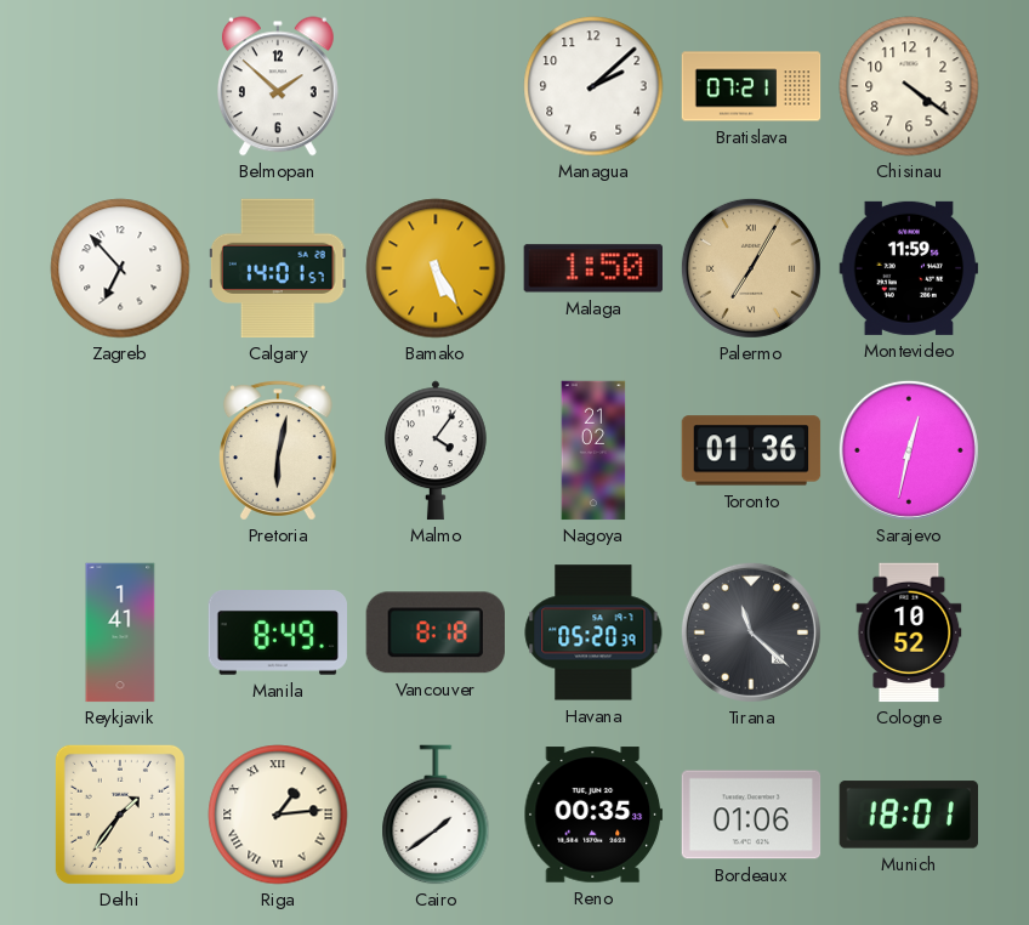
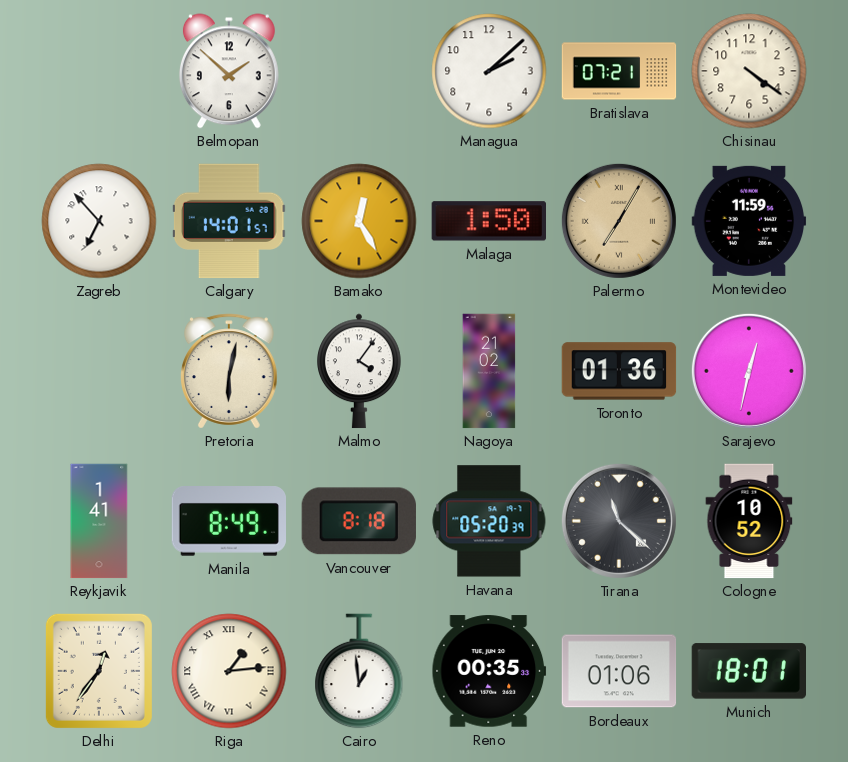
Bamako: 5:25 -> 12:25
Delhi: 1:36 -> 12:36
Cairo: 1:39 -> 12:59
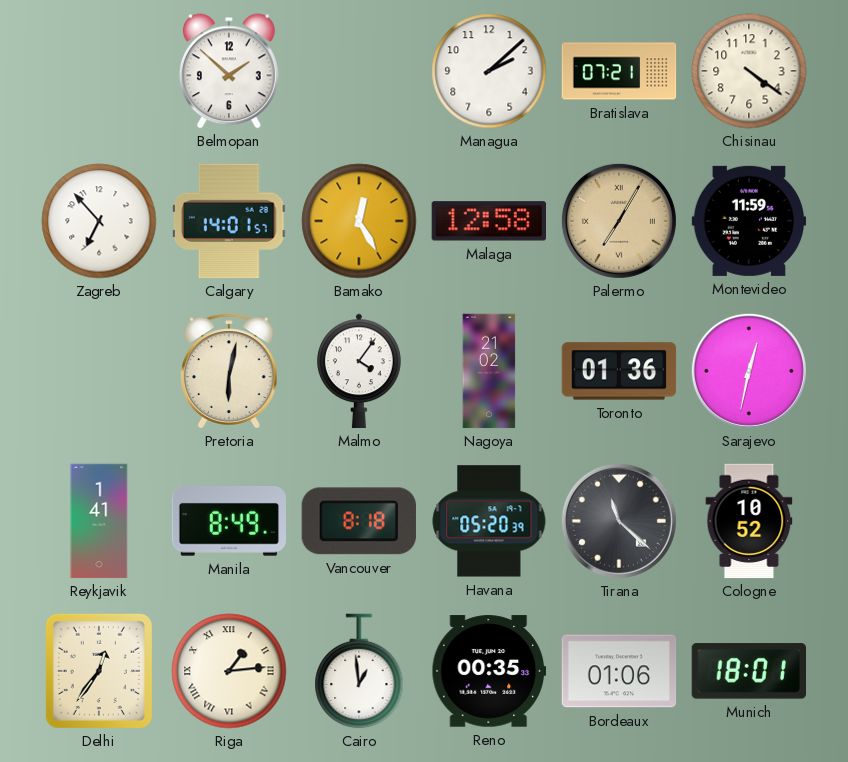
Malaga: 1:50 -> 12:58
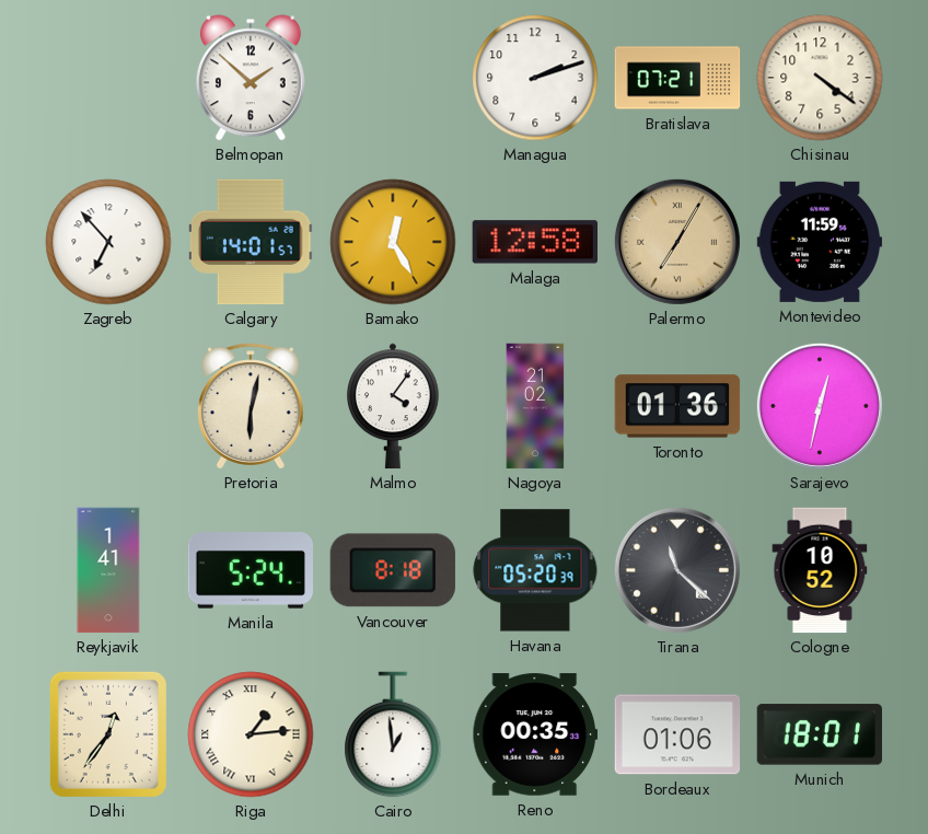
Managua: 2:08 -> 2:12
Manila: 8:49 -> 5:24
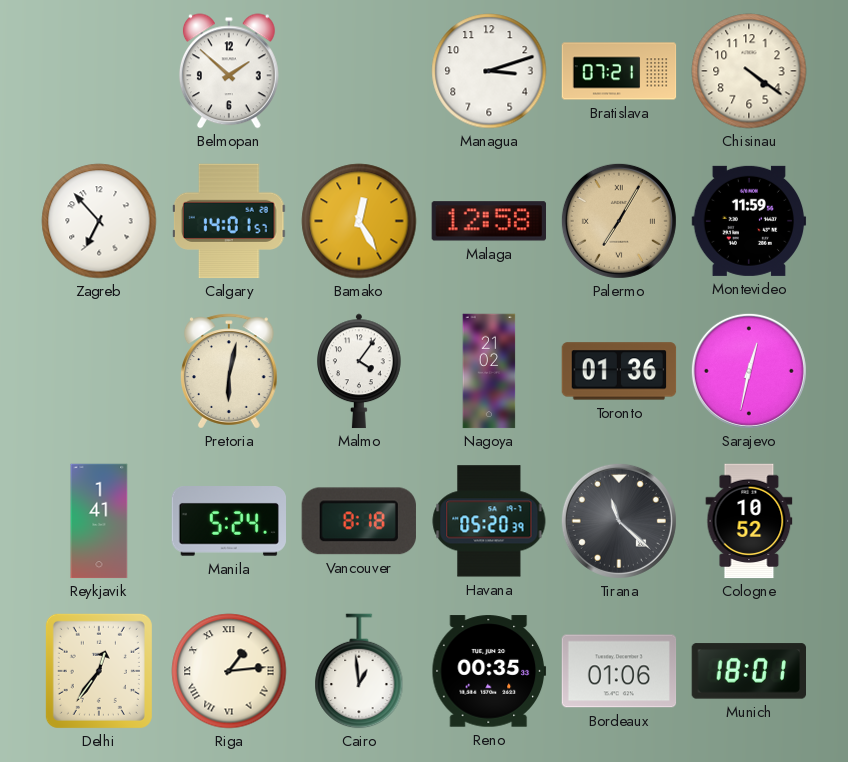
Managua: 2:12 -> 3:12
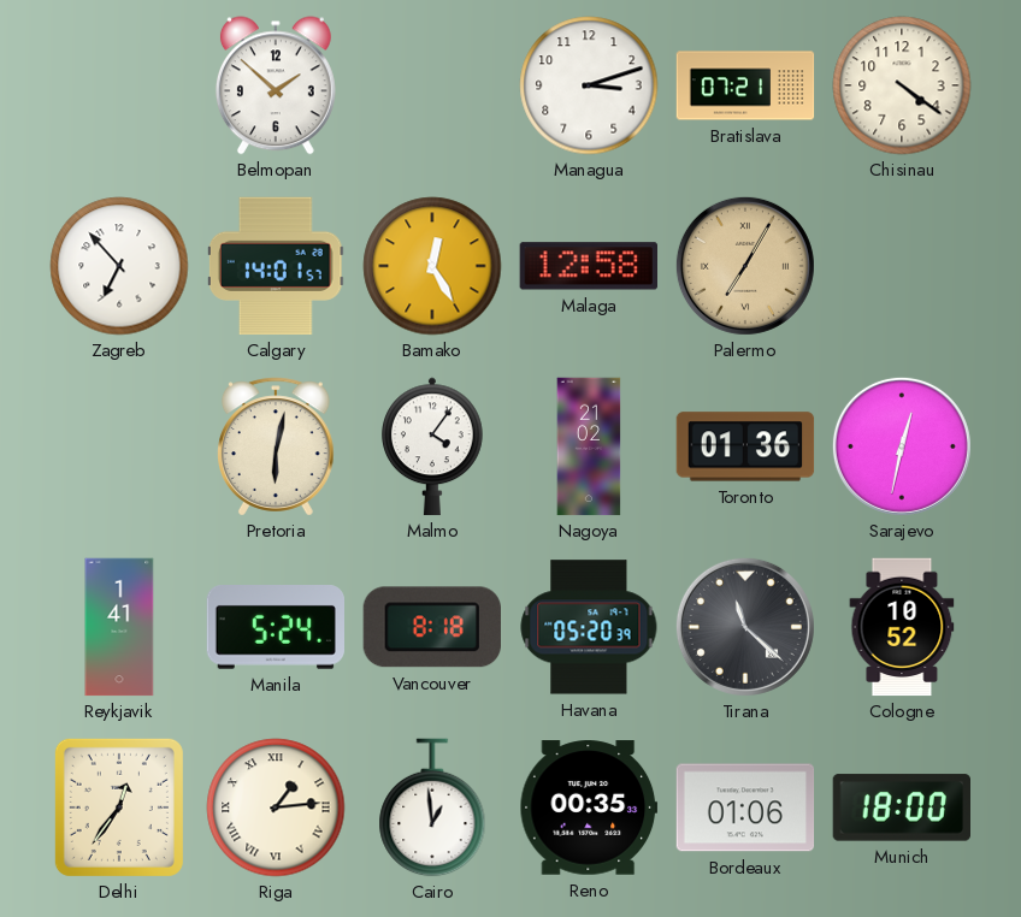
Montevideo: 11:59 -> none
Munich: 18:01 -> 18:00
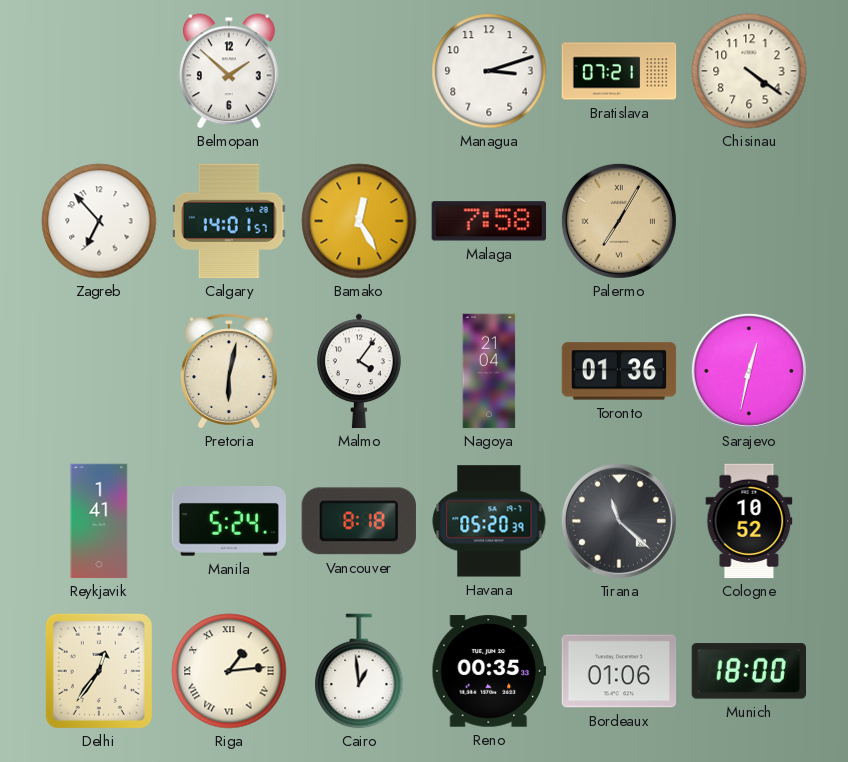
Malaga: 12:58 -> 7:58
Nagoya: 21:02 -> 21:04
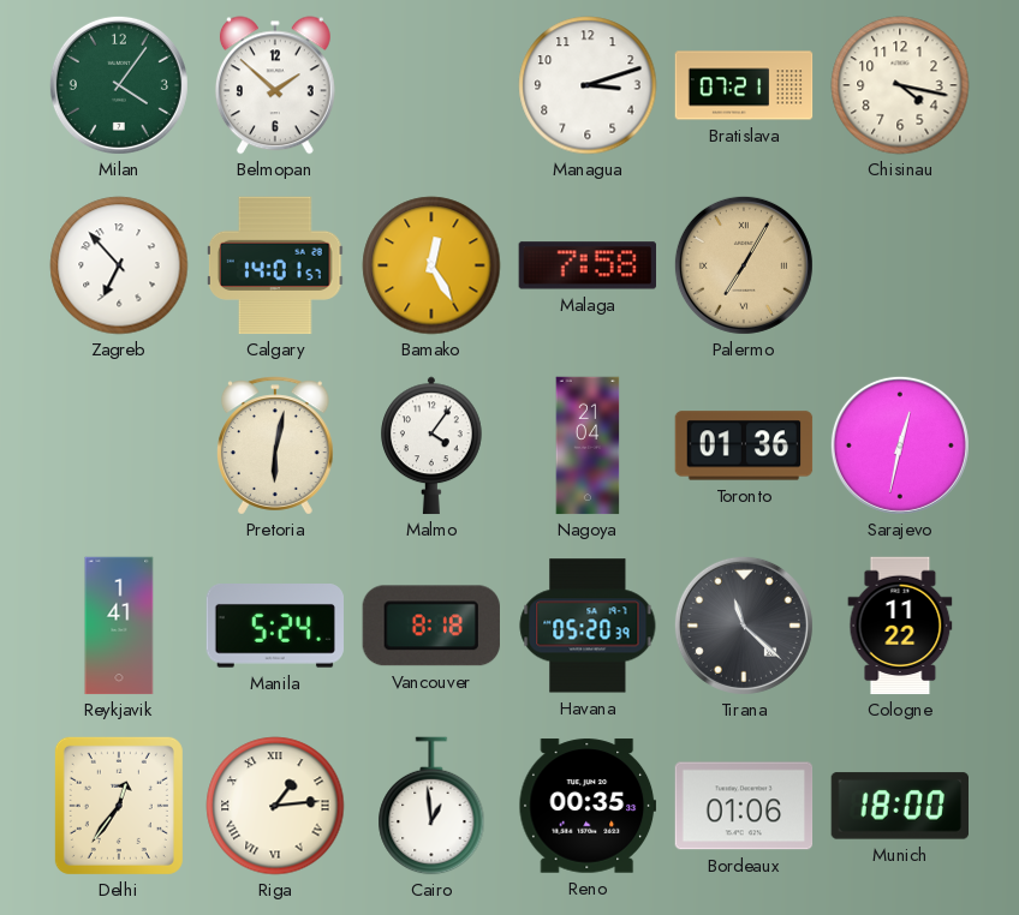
Milan: none -> 4:06
Chisinau: 4:21 -> 4:17
Cologne: 10:52 -> 11:22
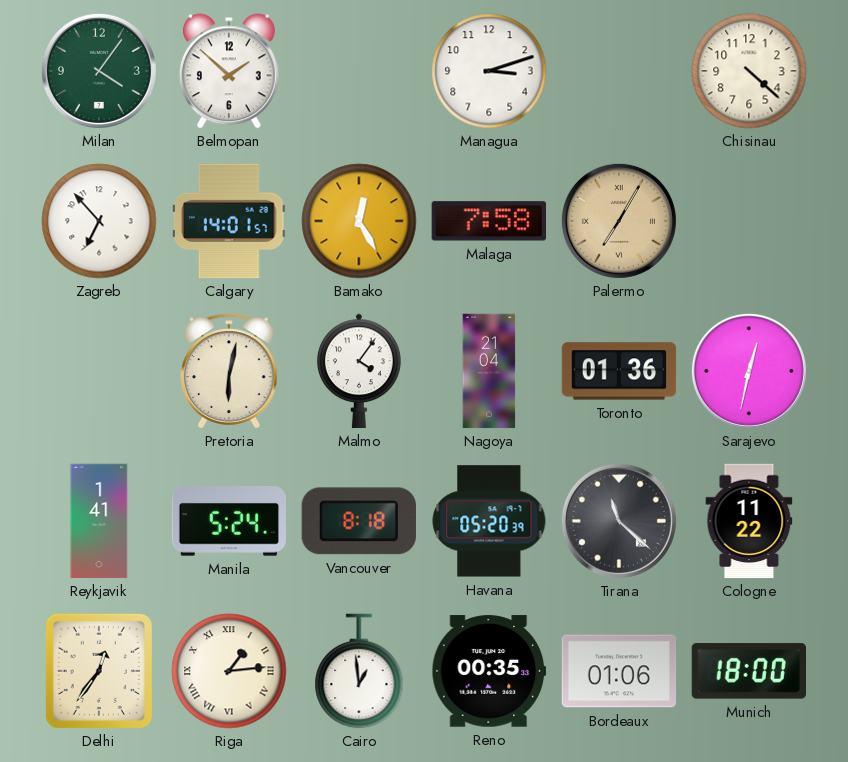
Bratislava: 07:21 -> none
Chisinau: 4:17 -> 4:22
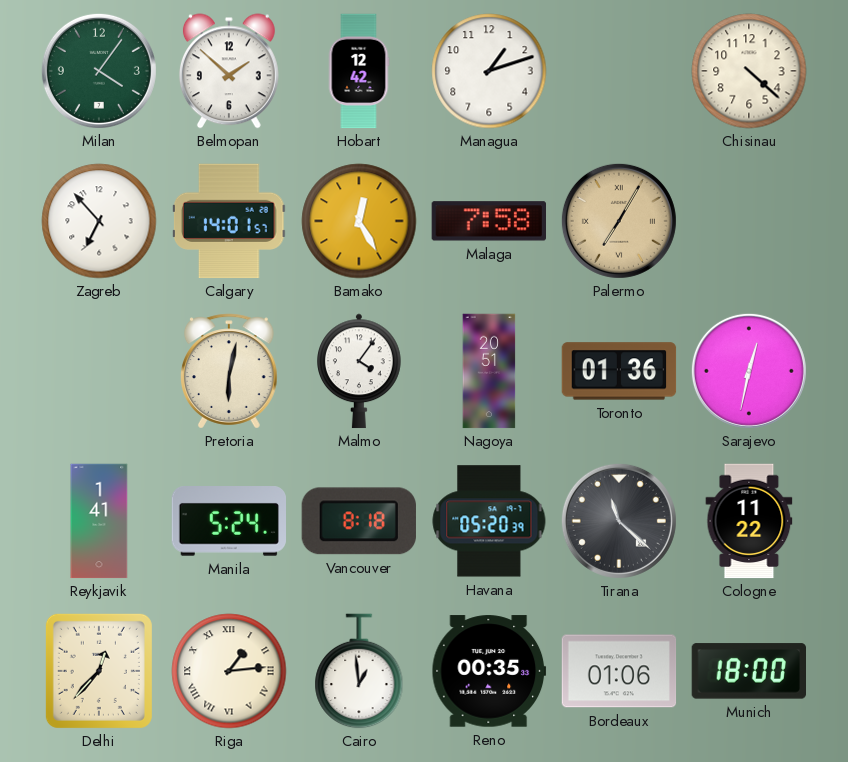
Hobart: none -> 12:42
Managua: 3:12 -> 1:12
Nagoya: 21:04 -> 20:51
Delhi: 12:36 -> 12:37
